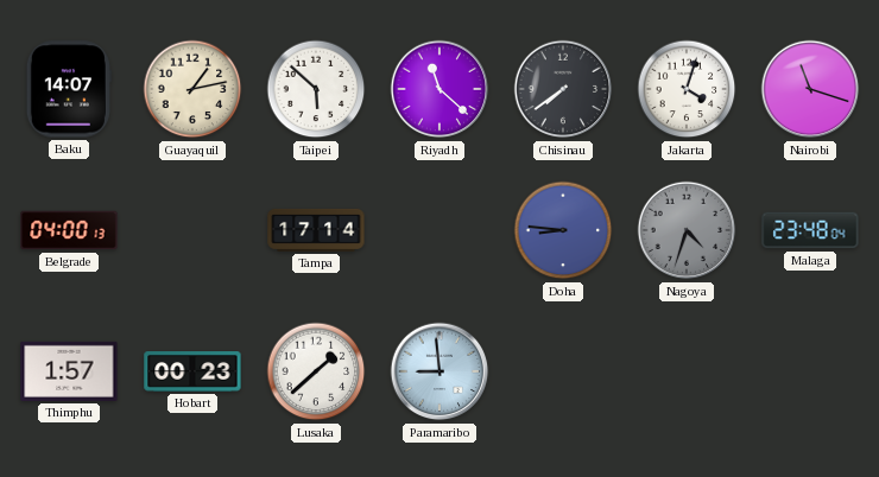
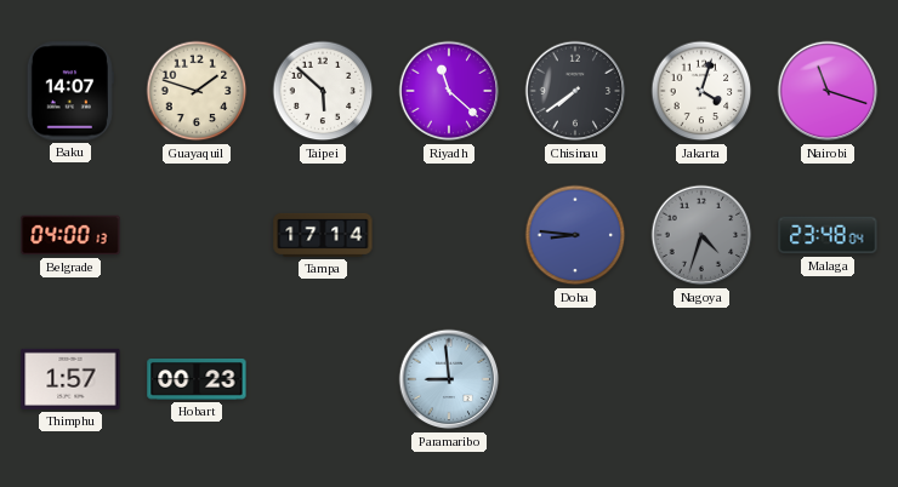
Guayaquil: 1:13 -> 1:48
Lusaka: 1:38 -> none
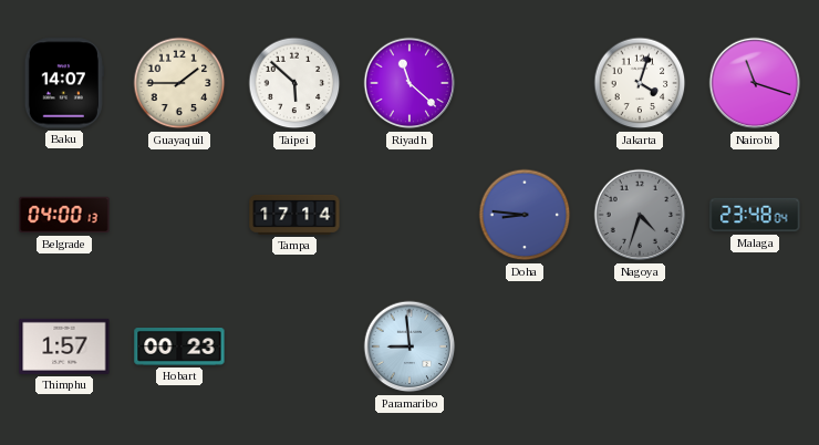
Guayaquil: 1:48 -> 1:45
Chisinau: 7:39 -> none
